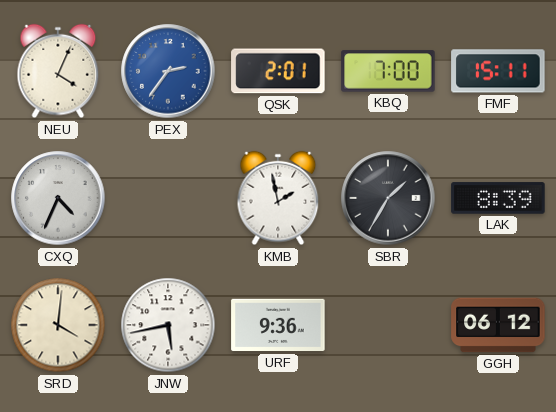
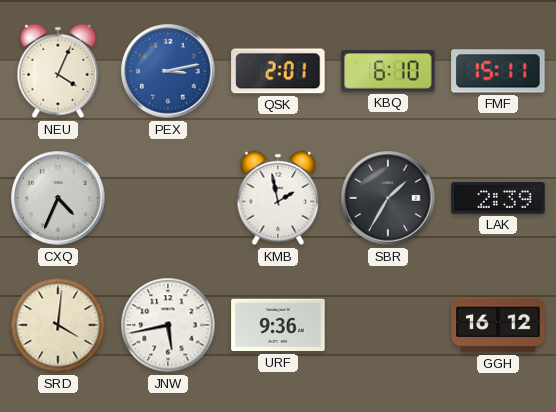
PEX: 2:36 -> 3:13
KBQ: 7:00 -> 6:10
LAK: 8:39 -> 2:39
GGH: 06:12 -> 16:12
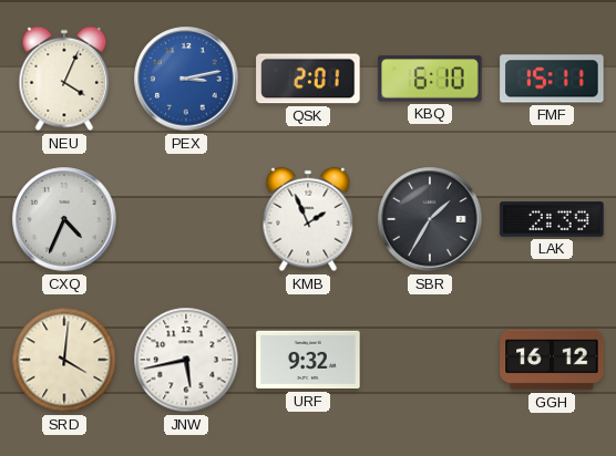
KMB: 1:58 -> 1:56
URF: 9:36 -> 9:32
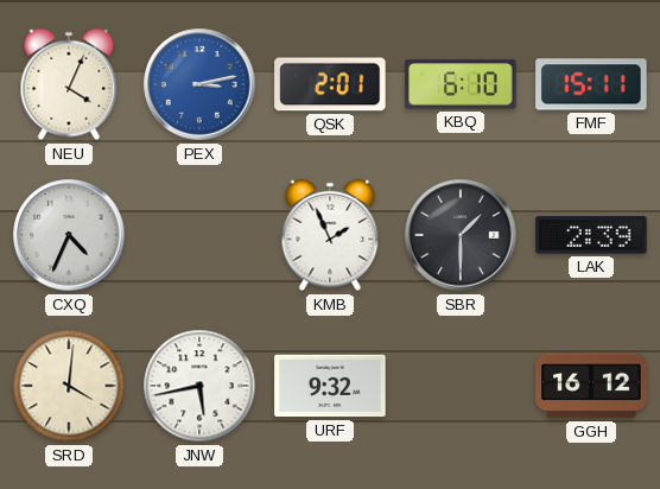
SBR: 1:35 -> 1:30
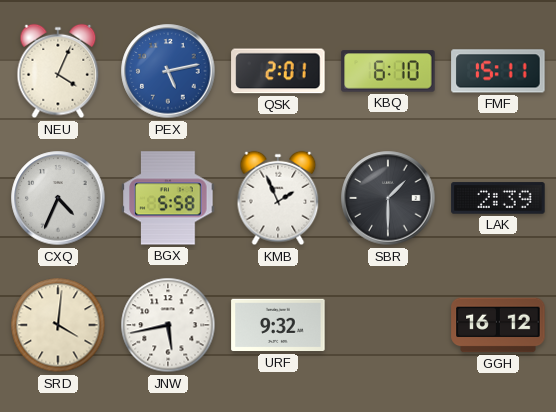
PEX: 3:13 -> 5:13
BGX: none -> 5:58
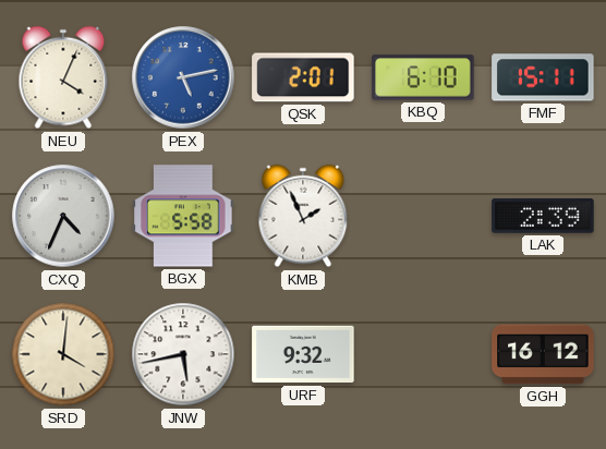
SBR: 1:30 -> none
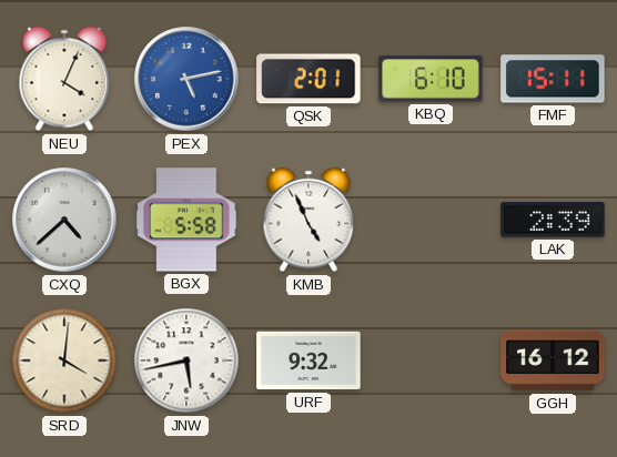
CXQ: 4:34 -> 4:38
KMB: 1:56 -> 4:56
